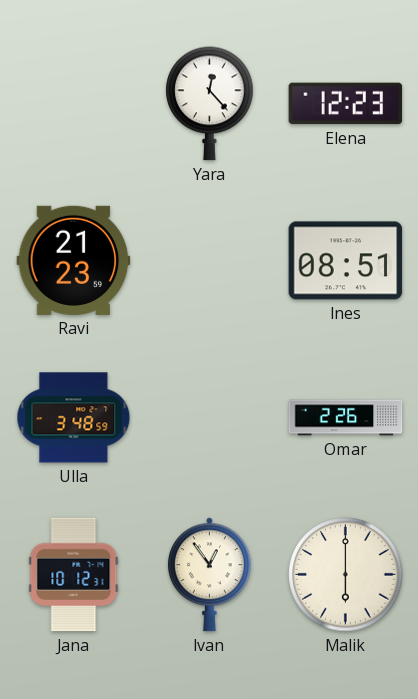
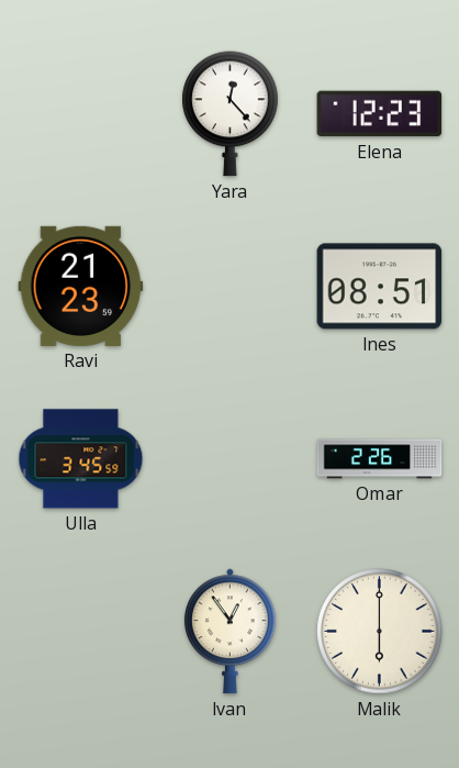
Ulla: 3:48 -> 3:45
Jana: 10:12 -> none
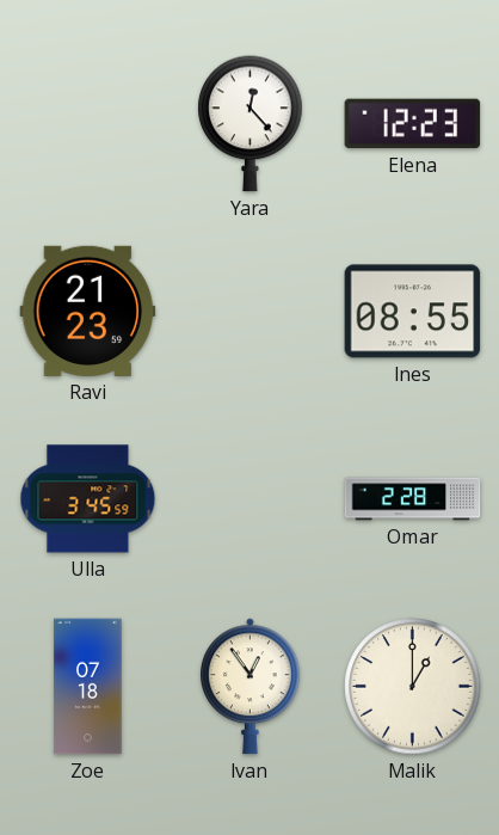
Ines: 08:51 -> 08:55
Omar: 2:26 -> 2:28
Zoe: none -> 07:18
Malik: 6:00 -> 1:00
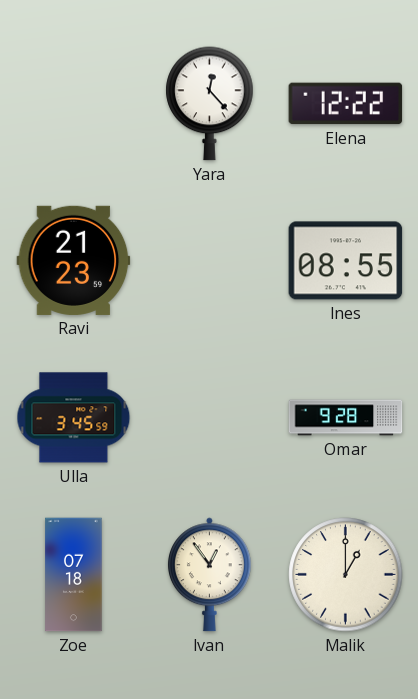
Elena: 12:23 -> 12:22
Omar: 2:28 -> 9:28
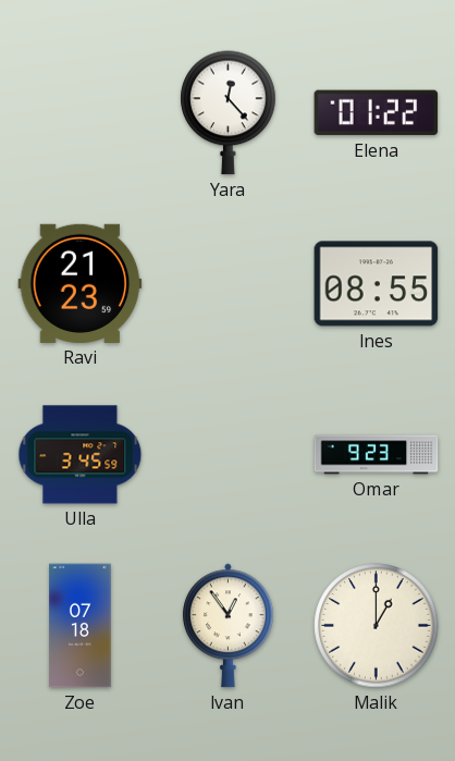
Elena: 12:22 -> 01:22
Omar: 9:28 -> 9:23
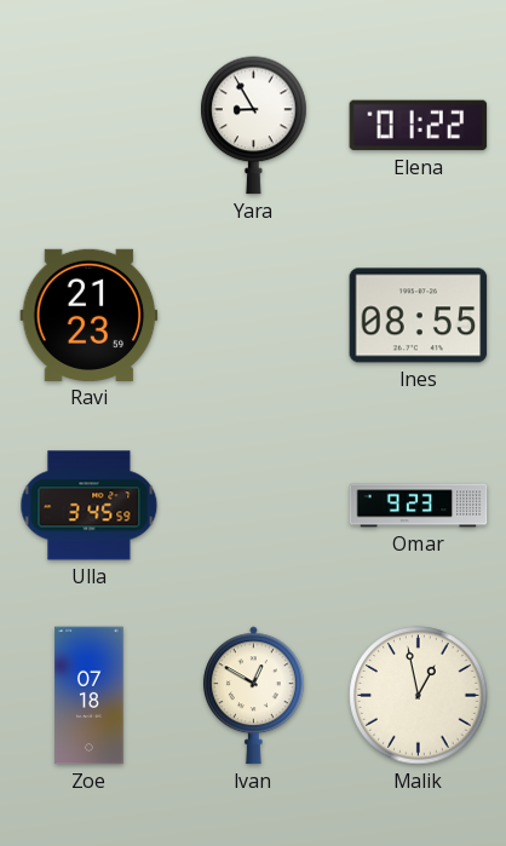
Yara: 12:23 -> 8:55
Ivan: 12:54 -> 12:50
Malik: 1:00 -> 12:58
